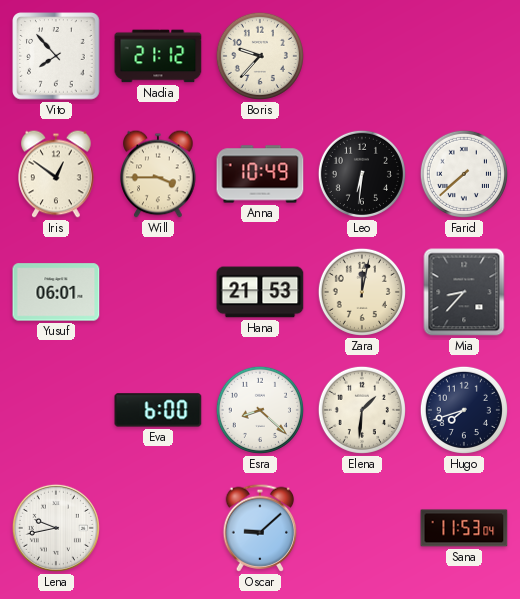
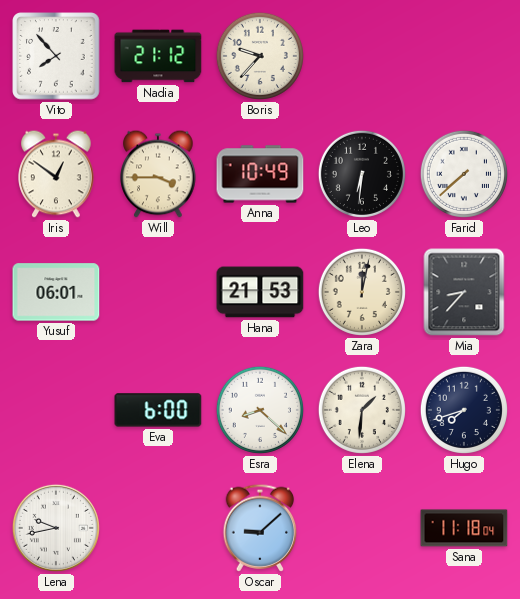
Sana: 11:53 -> 11:18
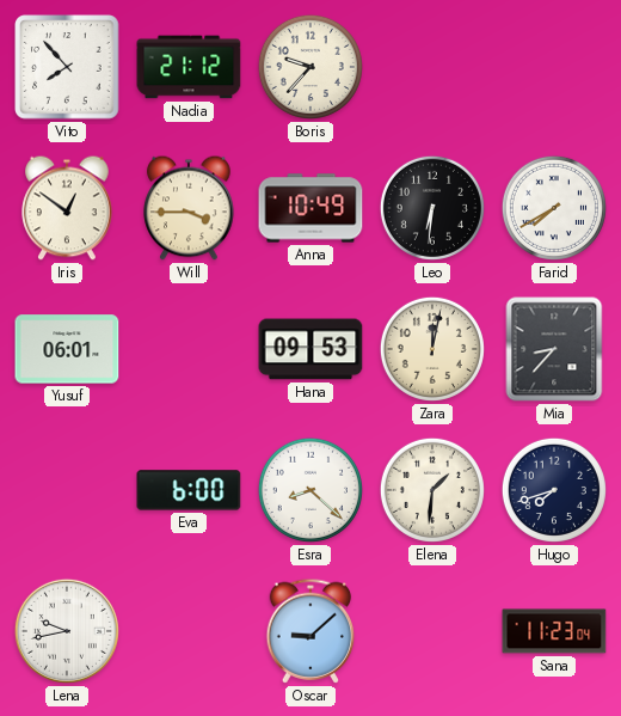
Farid: 7:38 -> 7:40
Hana: 21:53 -> 09:53
Sana: 11:18 -> 11:23
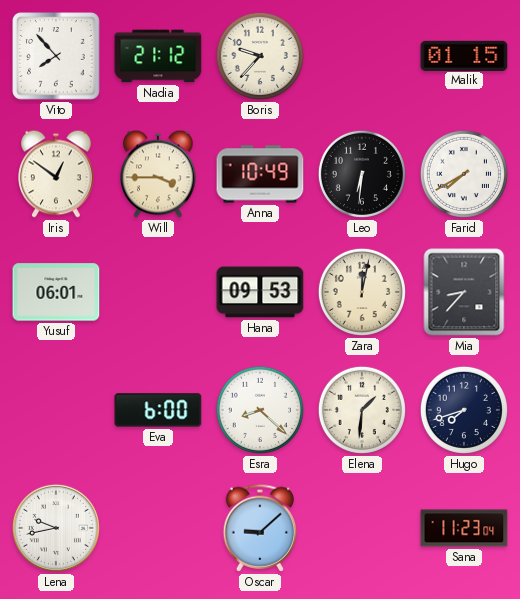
Malik: none -> 01:15
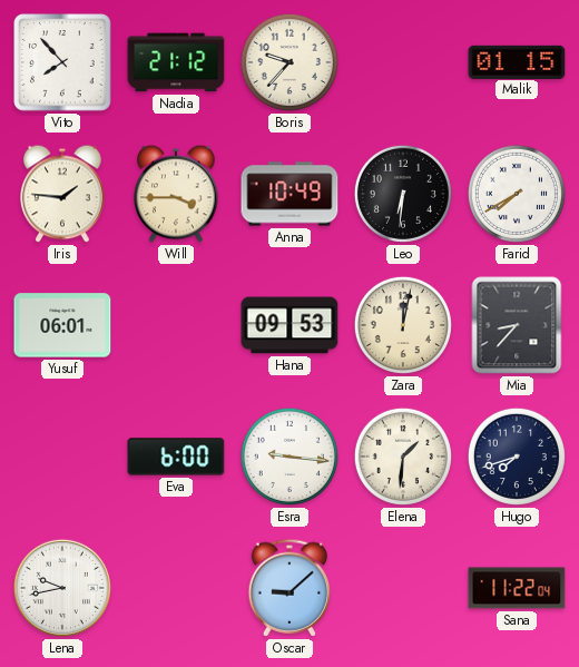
Iris: 12:51 -> 1:46
Esra: 8:22 -> 9:16
Sana: 11:23 -> 11:22
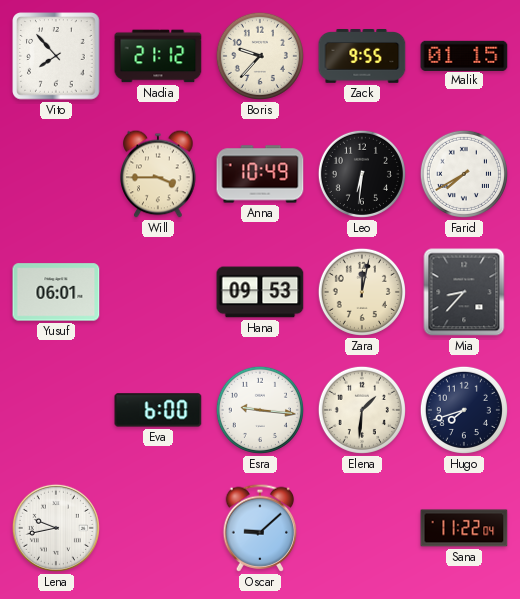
Zack: none -> 9:55
Iris: 1:46 -> none
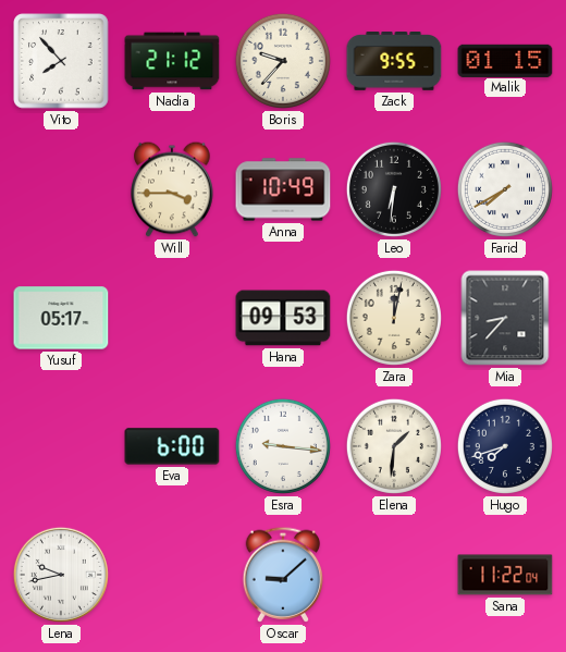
Yusuf: 06:01 -> 05:17
